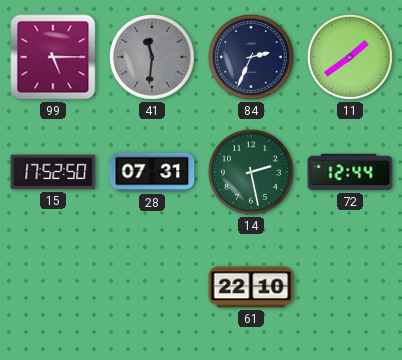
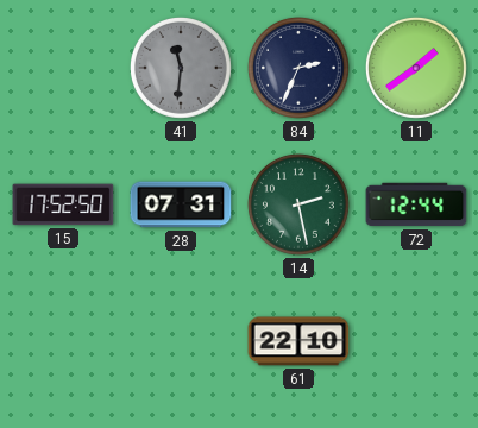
99: 5:15 -> none
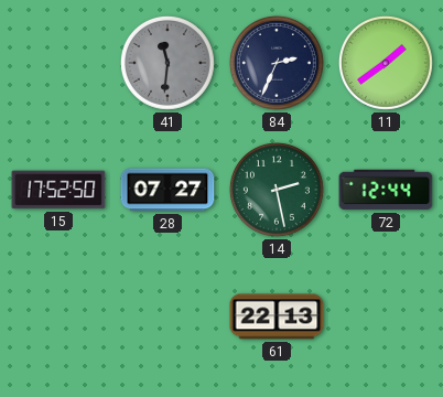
28: 07:31 -> 07:27
61: 22:10 -> 22:13
